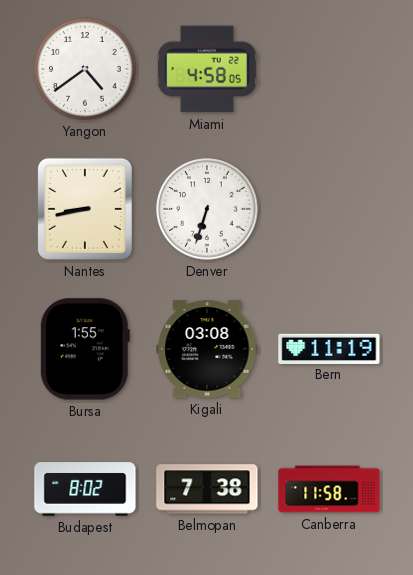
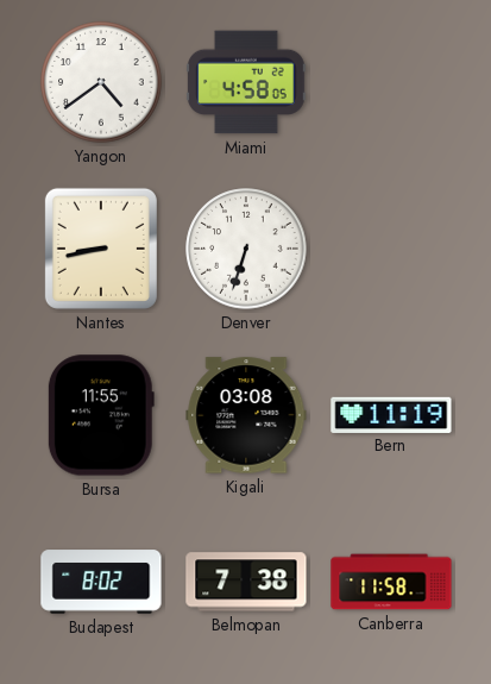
Bursa: 1:55 -> 11:55
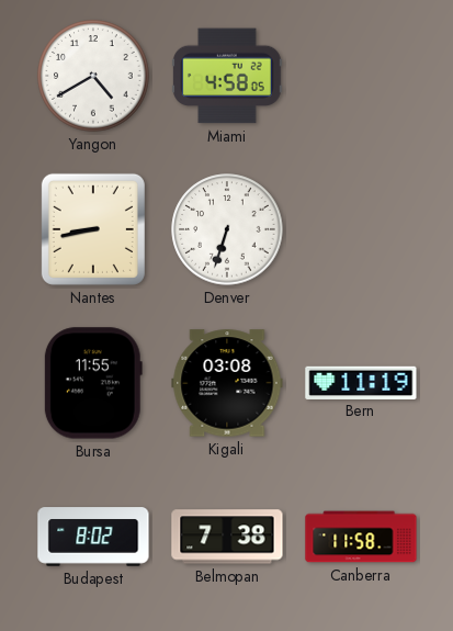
Yangon: 4:39 -> 4:40
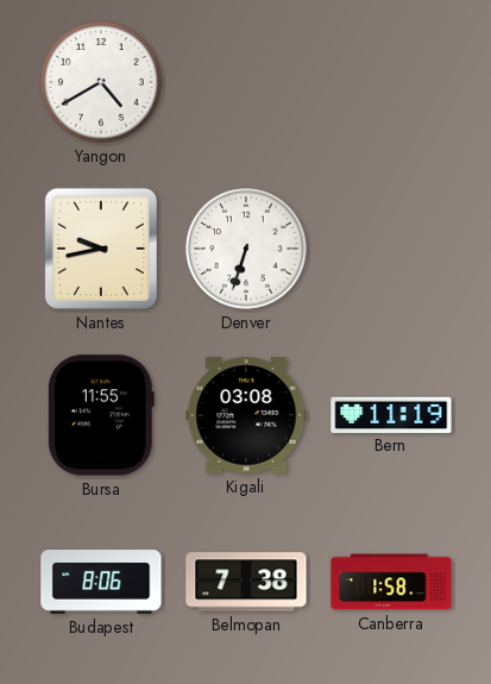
Miami: 4:58 -> none
Nantes: 8:43 -> 9:43
Budapest: 8:02 -> 8:06
Canberra: 11:58 -> 1:58
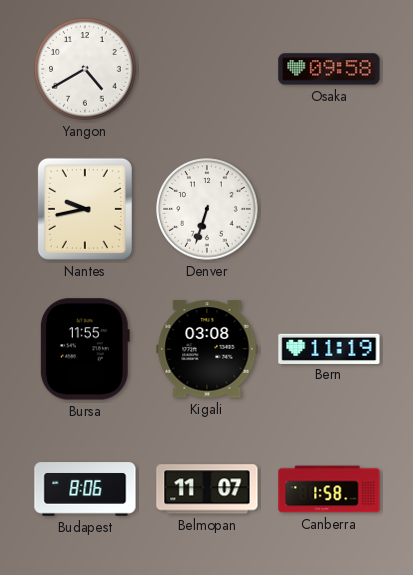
Osaka: none -> 09:58
Belmopan: 7:38 -> 11:07
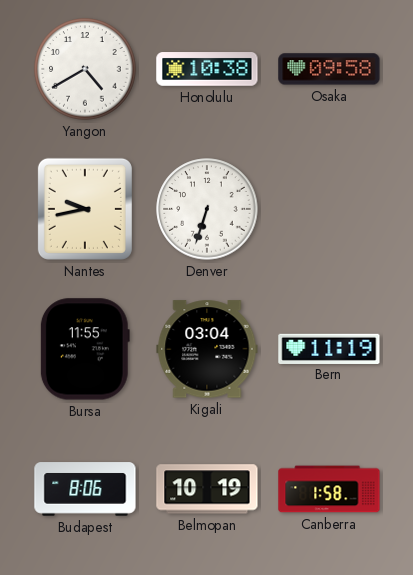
Honolulu: none -> 10:38
Kigali: 03:08 -> 03:04
Belmopan: 11:07 -> 10:19
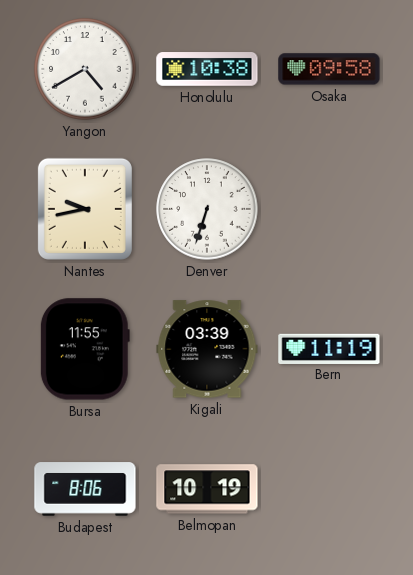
Kigali: 03:04 -> 03:39
Canberra: 1:58 -> none
